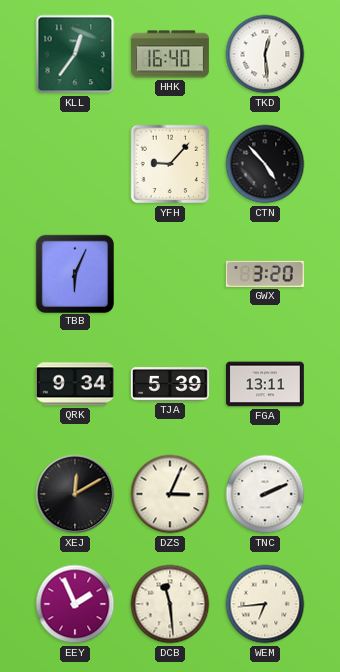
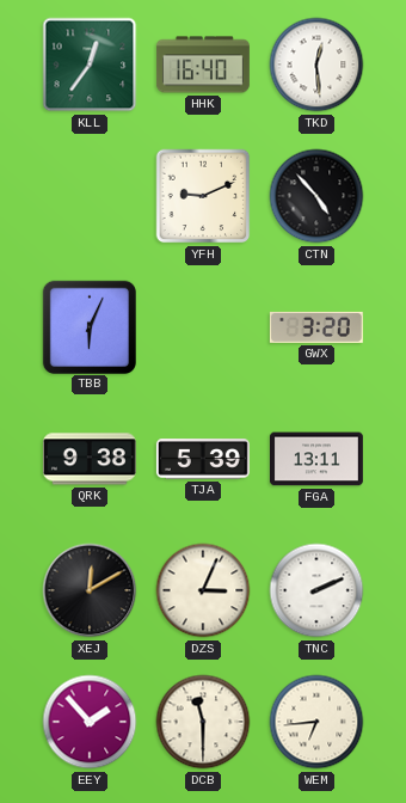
YFH: 9:07 -> 9:11
QRK: 9:34 -> 9:38
EEY: 1:56 -> 1:53
DCB: 11:29 -> 11:30
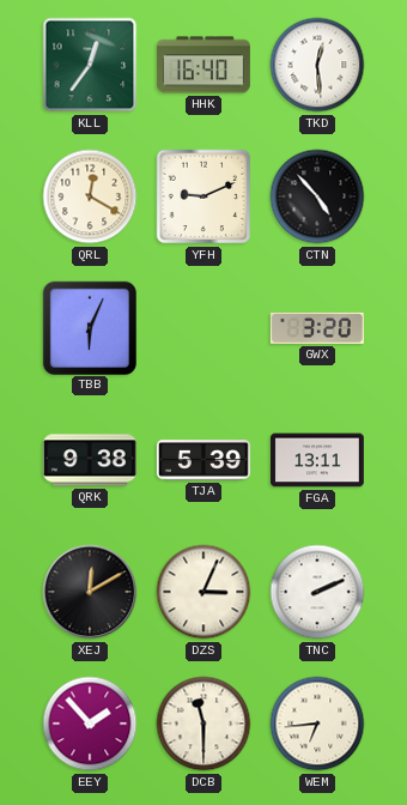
QRL: none -> 12:20
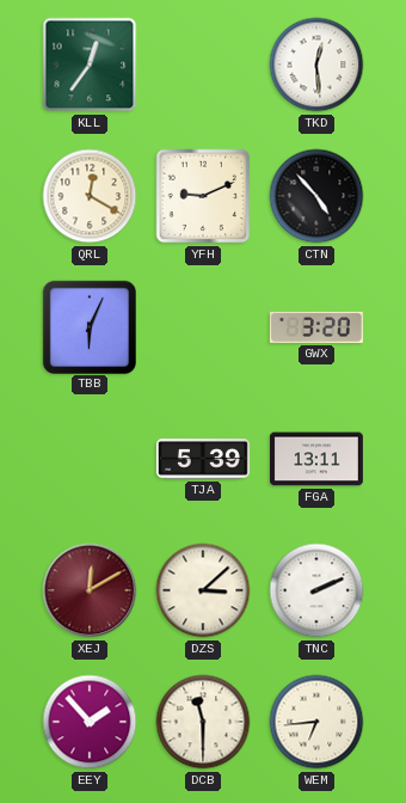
HHK: 16:40 -> none
QRK: 9:38 -> none
XEJ dial: black -> burgundy
DZS: 3:04 -> 3:08
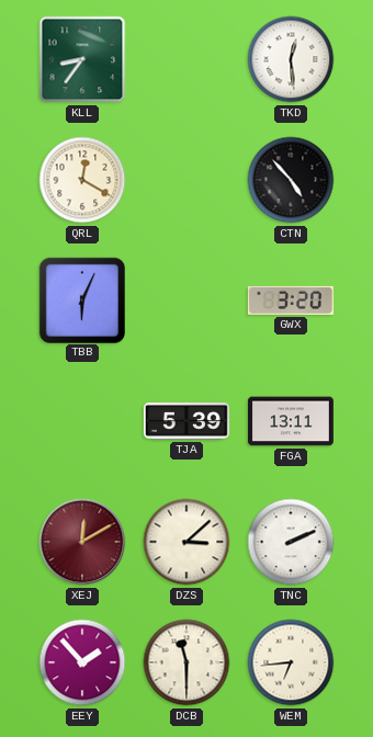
KLL: 12:36 -> 8:36
YFH: 9:11 -> none
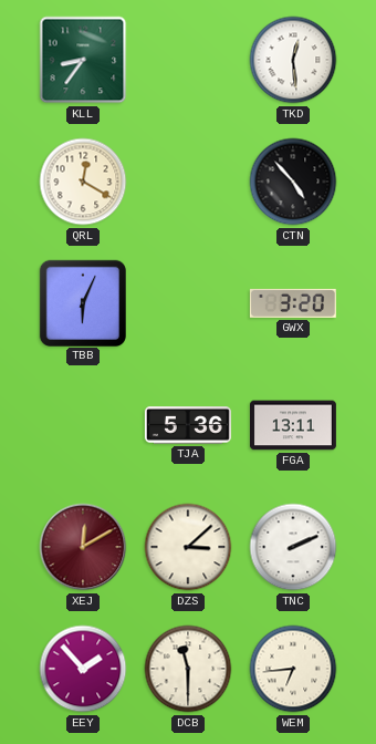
TJA: 5:39 -> 5:36
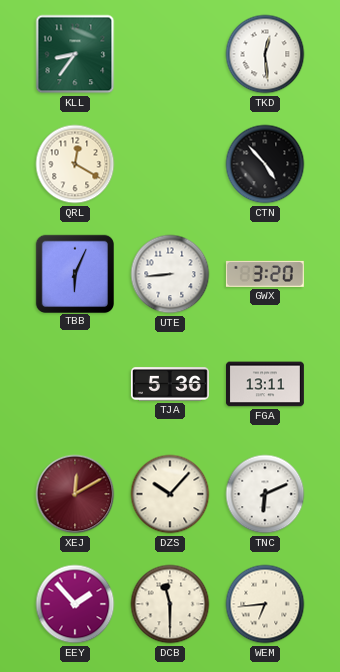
UTE: none -> 8:44
DZS: 3:08 -> 10:07
TNC: 2:11 -> 6:11
